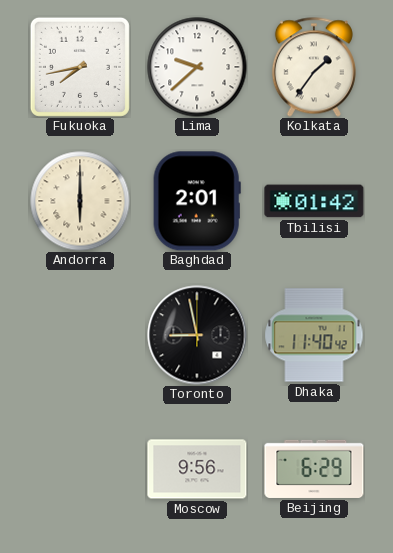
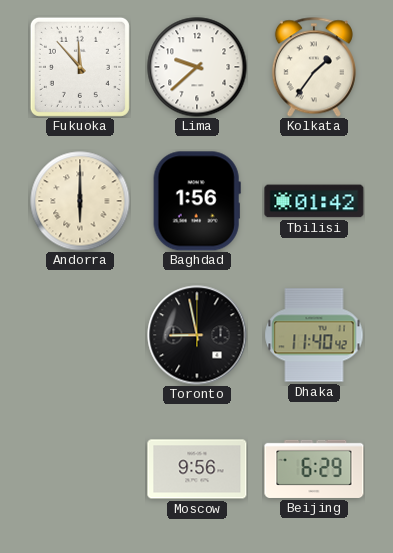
Fukuoka: 7:43 -> 11:53
Baghdad: 2:01 -> 1:56
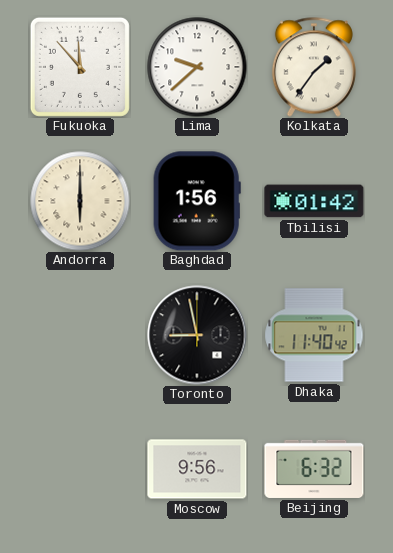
Beijing: 6:29 -> 6:32
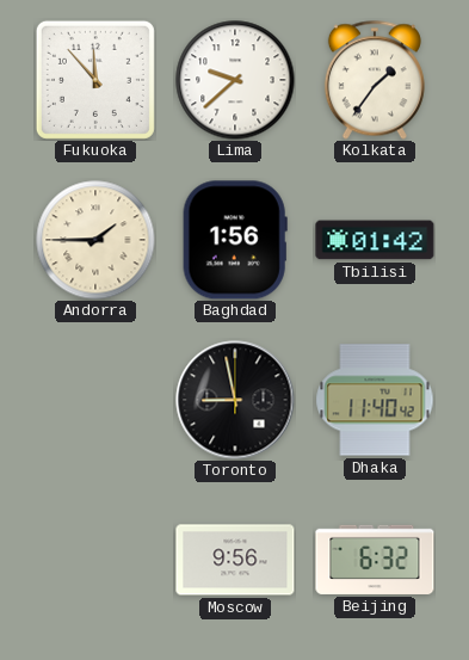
Andorra: 6:00 -> 1:45
